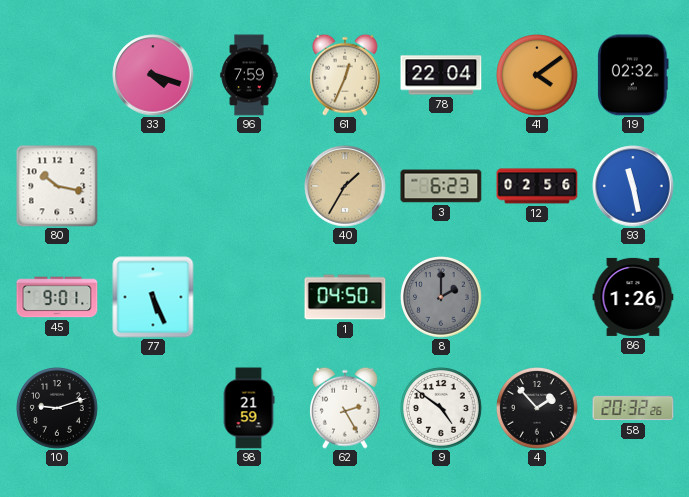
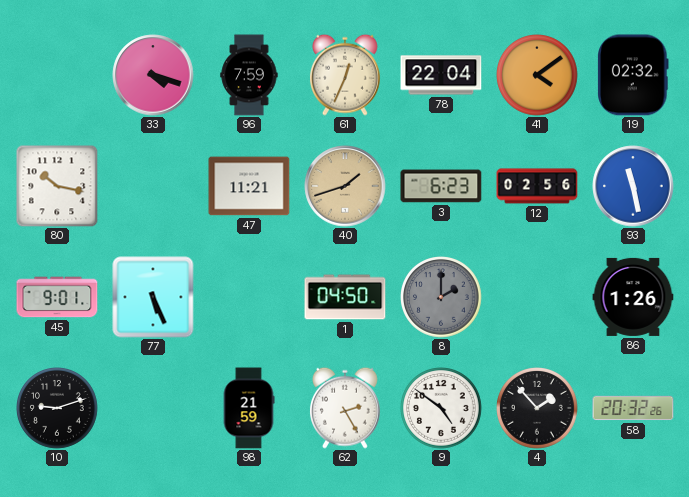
47: none -> 11:21
40: 1:35 -> 1:42
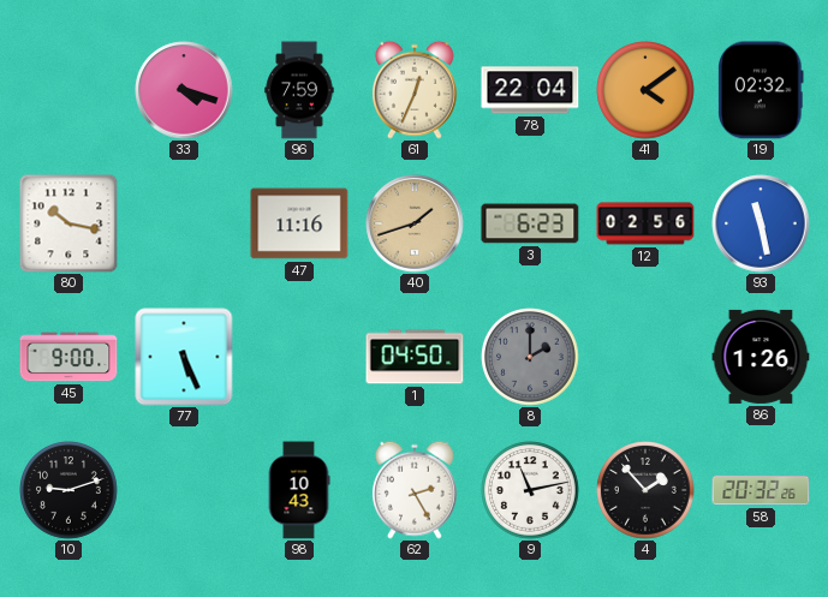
47: 11:21 -> 11:16
45: 9:01 -> 9:00
98: 21:59 -> 10:43
9: 4:51 -> 11:13
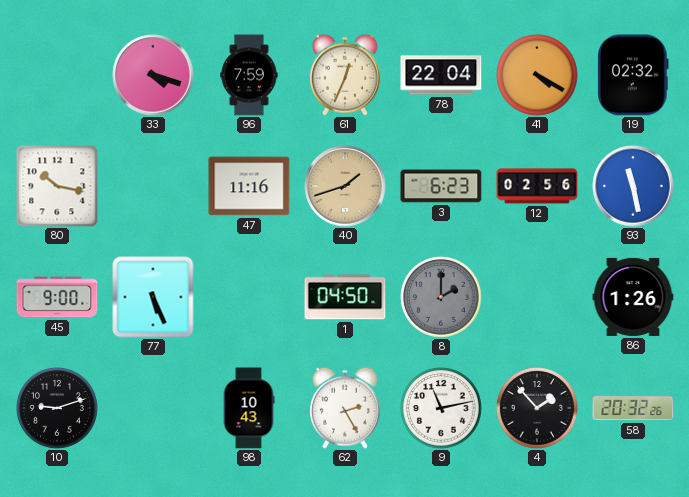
41: 4:09 -> 4:20
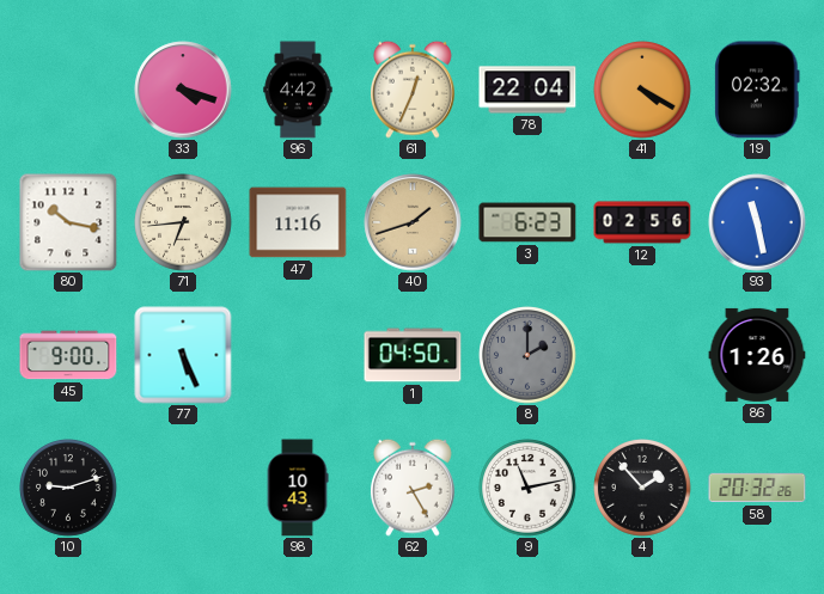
96: 7:59 -> 4:42
71: none -> 6:44
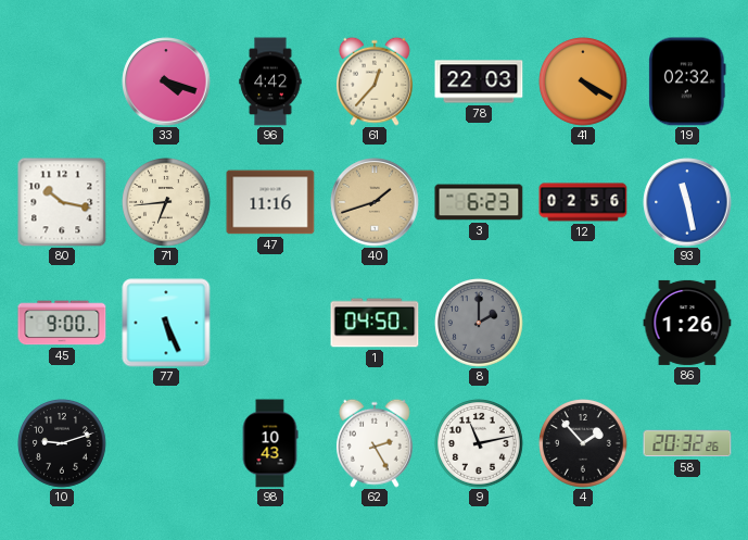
61: 12:34 -> 12:37
78: 22:04 -> 22:03
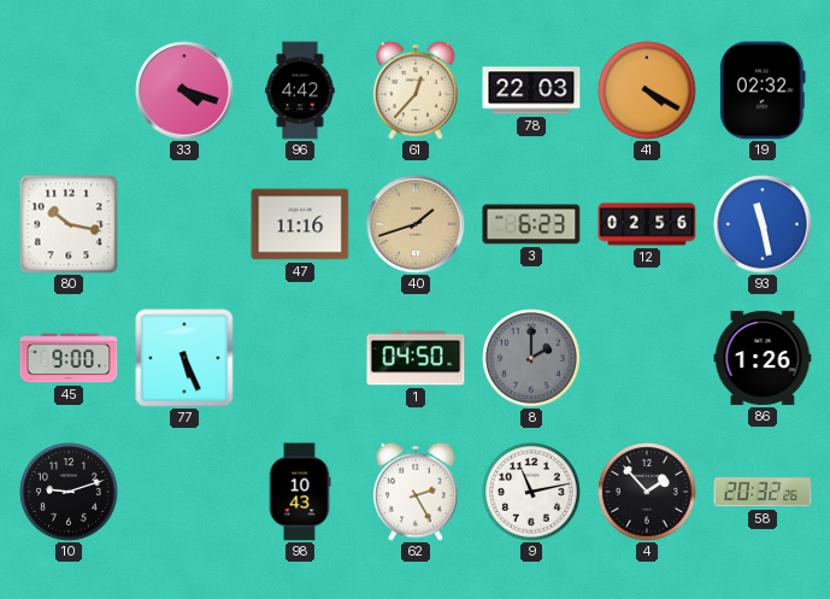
71: 6:44 -> none
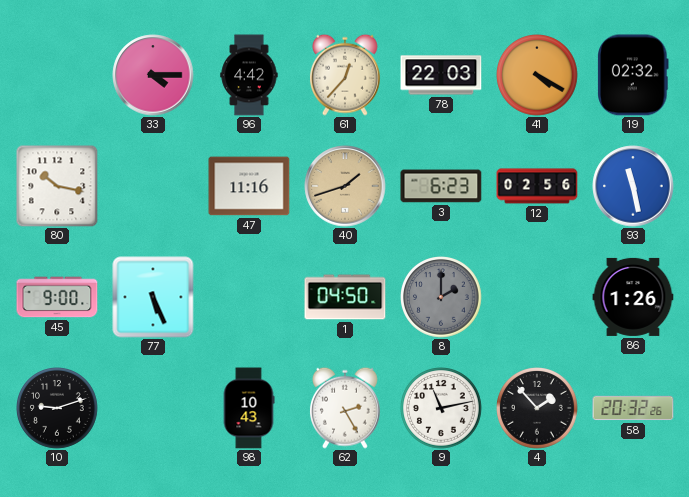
33: 4:18 -> 4:15
